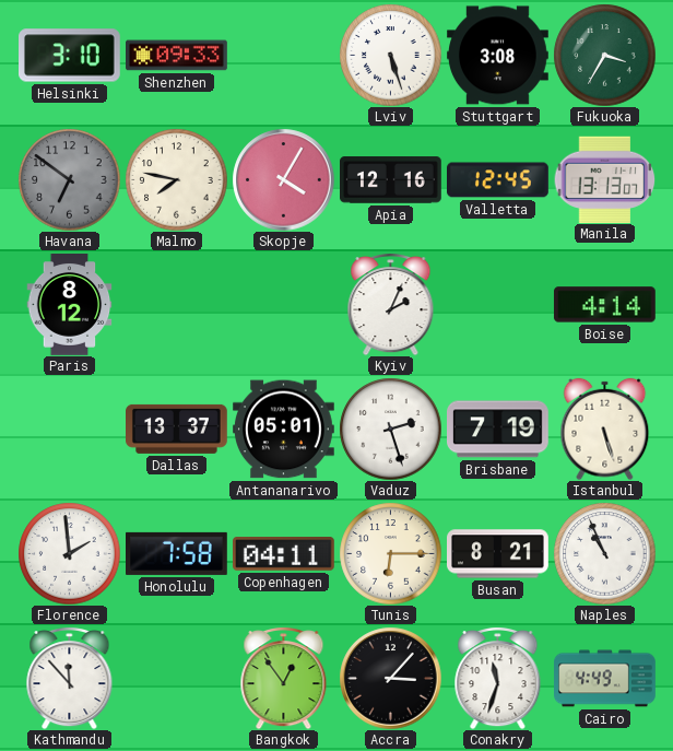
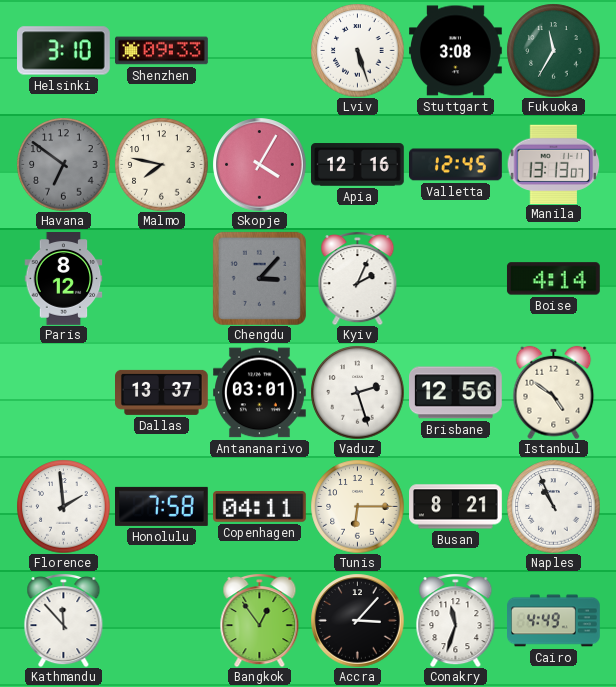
Fukuoka: 3:35 -> 11:35
Chengdu: none -> 3:07
Antananarivo: 05:01 -> 03:01
Brisbane: 7:19 -> 12:56
Istanbul: 5:27 -> 4:51
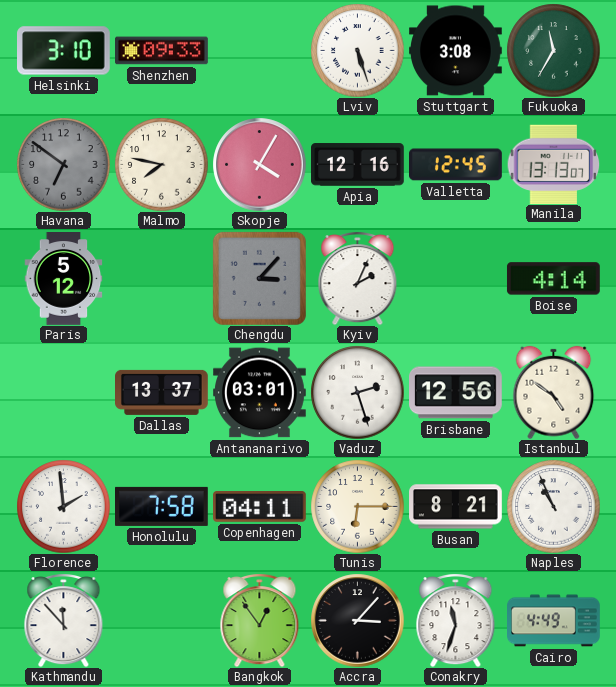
Paris: 8:12 -> 5:12
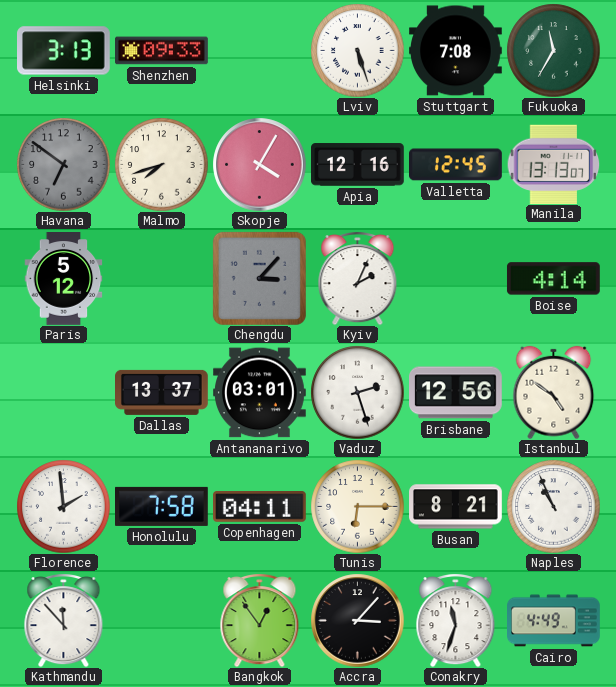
Helsinki: 3:10 -> 3:13
Stuttgart: 3:08 -> 7:08
Malmo: 7:47 -> 7:42
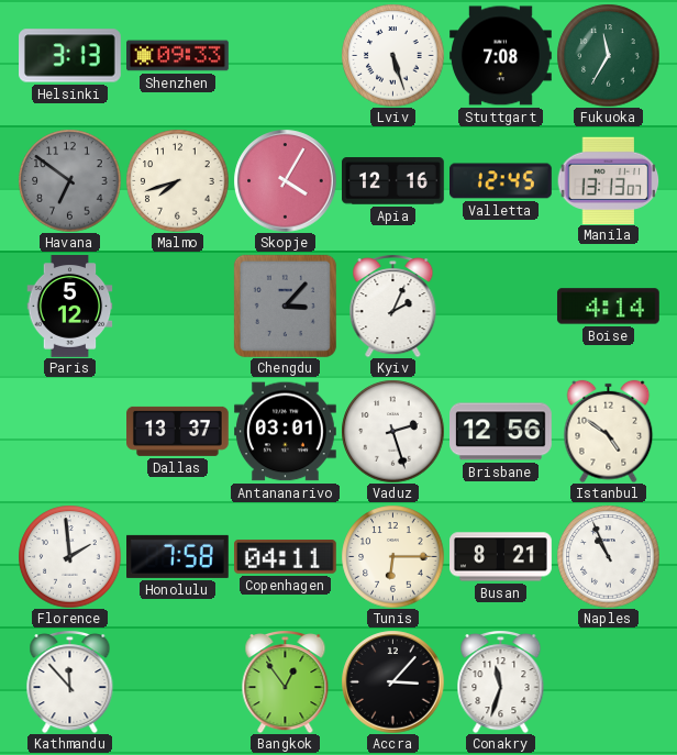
Cairo: 4:49 -> none
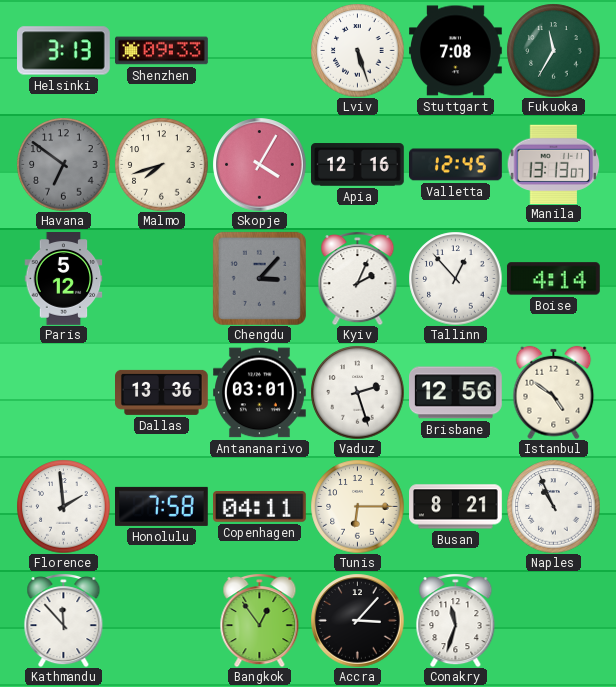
Tallinn: none -> 12:53
Dallas: 13:37 -> 13:36
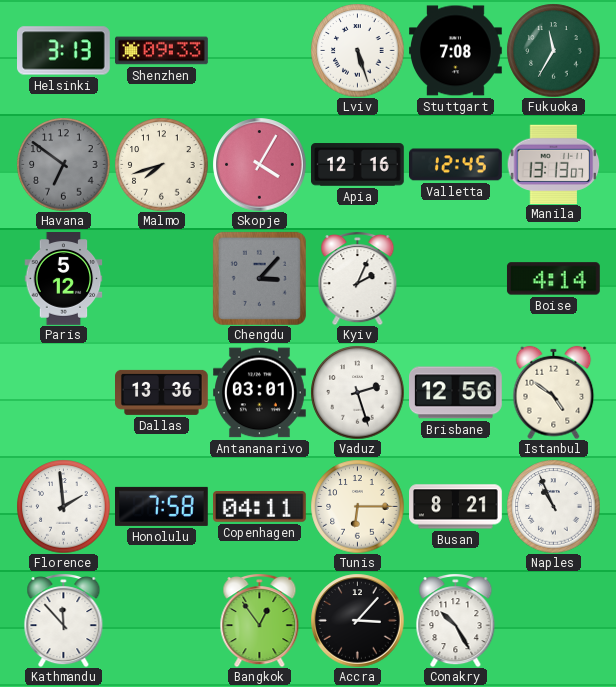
Tallinn: 12:53 -> none
Conakry: 11:33 -> 10:25
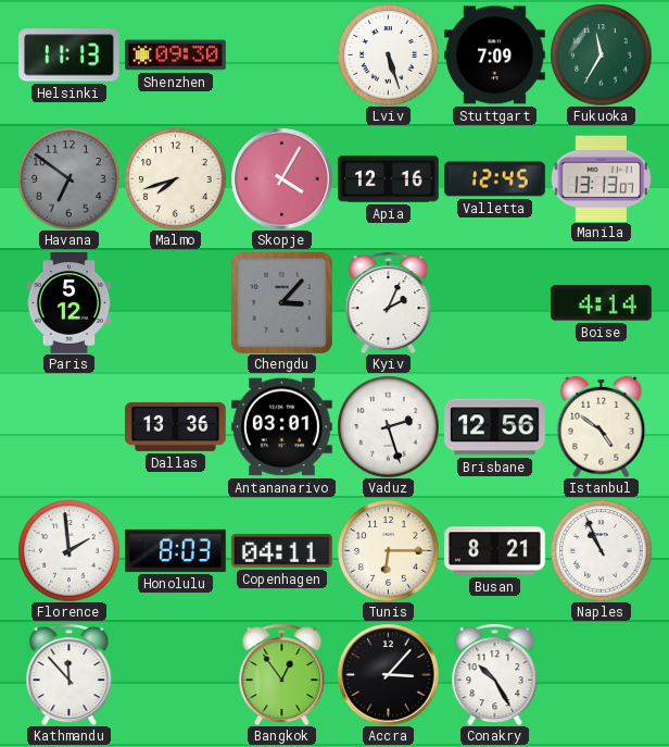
Helsinki: 3:13 -> 11:13
Shenzhen: 09:33 -> 09:30
Stuttgart: 7:08 -> 7:09
Honolulu: 7:58 -> 8:03
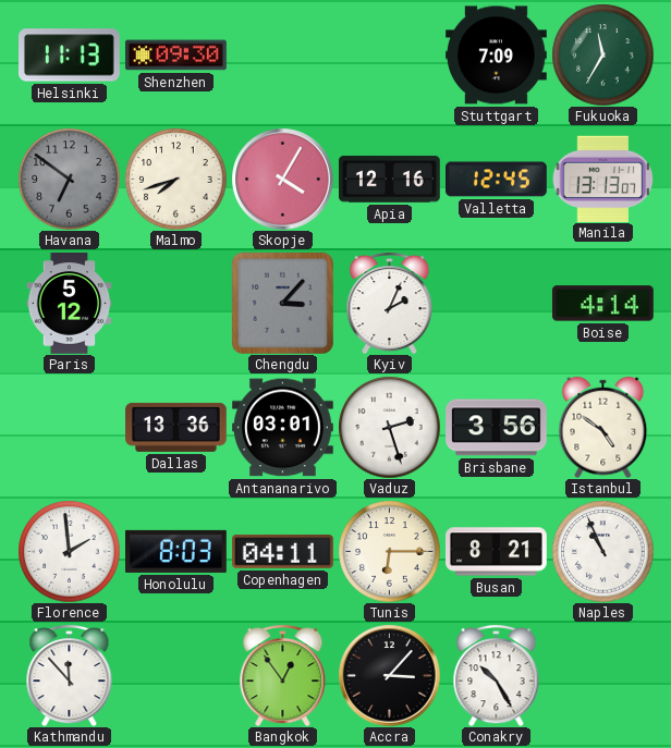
Lviv: 5:27 -> none
Brisbane: 12:56 -> 3:56
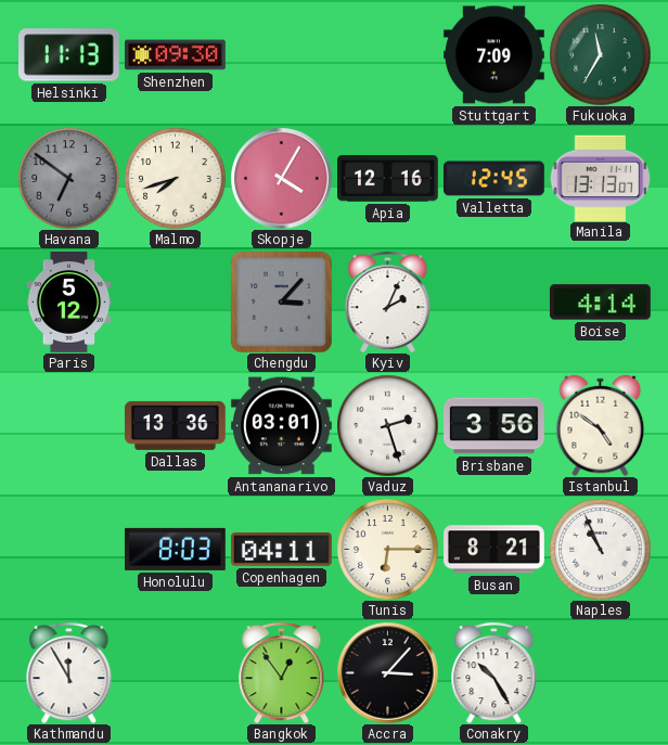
Florence: 1:59 -> none
Kathmandu: 11:53 -> 11:55
